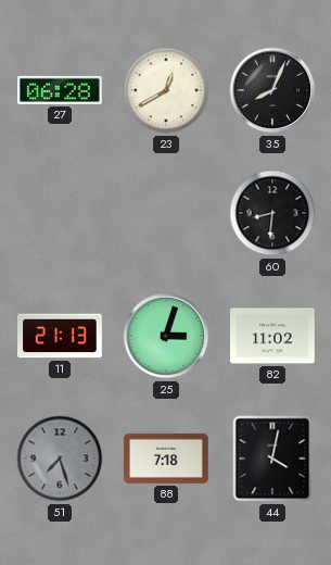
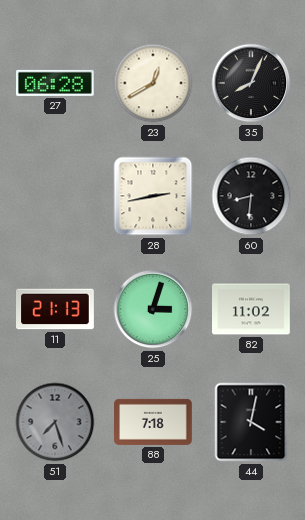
28: none -> 2:43
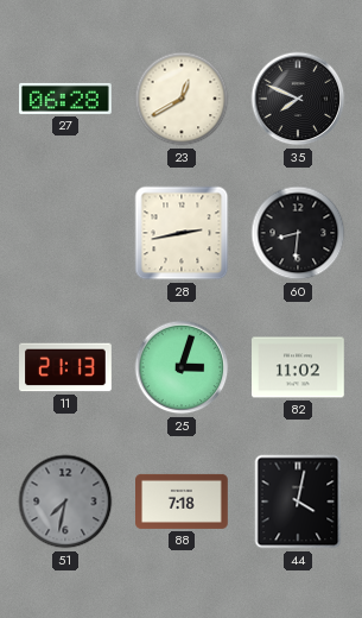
35: 8:04 -> 7:49
51: 7:27 -> 7:32
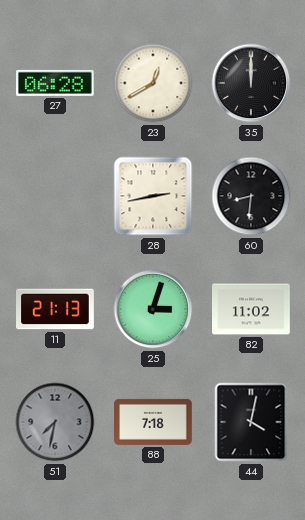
35: 7:49 -> 12:00
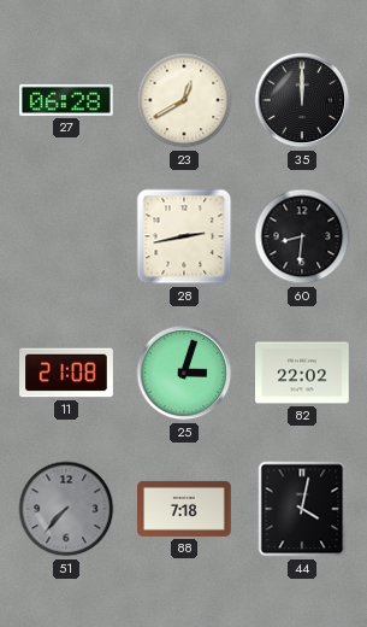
11: 21:13 -> 21:08
82: 11:02 -> 22:02
51: 7:32 -> 7:37
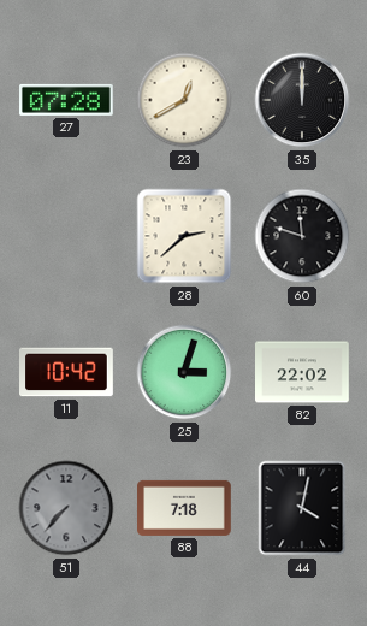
27: 06:28 -> 07:28
28: 2:43 -> 2:38
60: 8:31 -> 11:48
11: 21:08 -> 10:42
